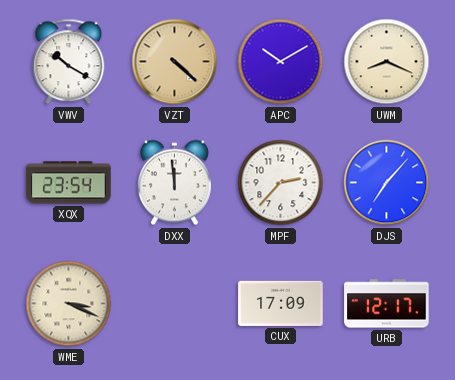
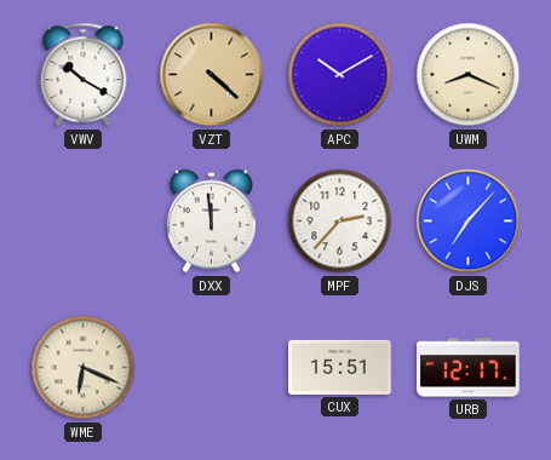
XQX: 23:54 -> none
WME: 3:19 -> 6:19
CUX: 17:09 -> 15:51
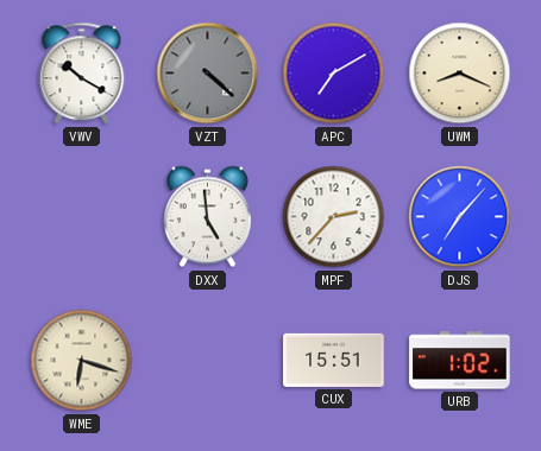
VZT dial: champagne -> grey
APC: 10:10 -> 7:10
DXX: 11:59 -> 4:59
WME: 6:19 -> 6:18
URB: 12:17 -> 1:02
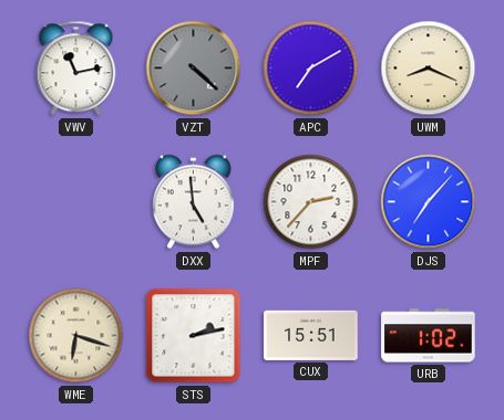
VWV: 10:20 -> 11:13
STS: none -> 2:13
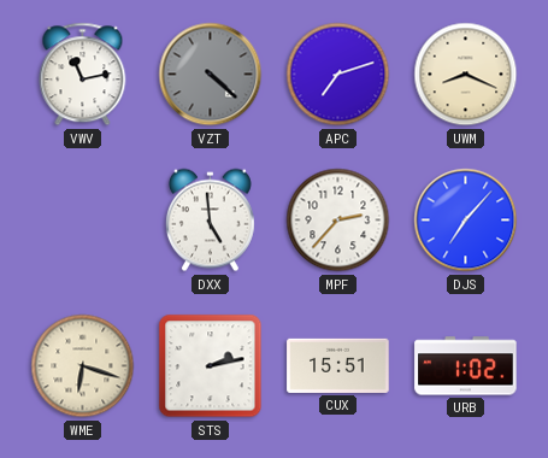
APC: 7:10 -> 7:12
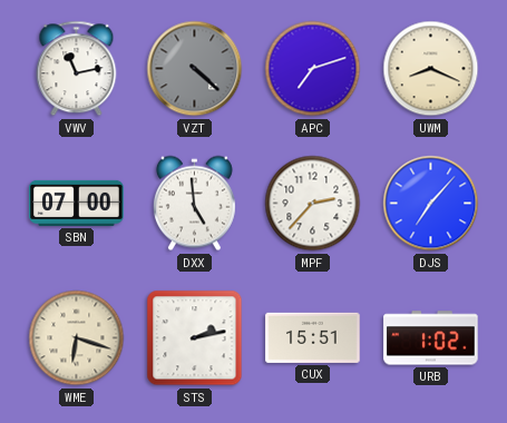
SBN: none -> 07:00
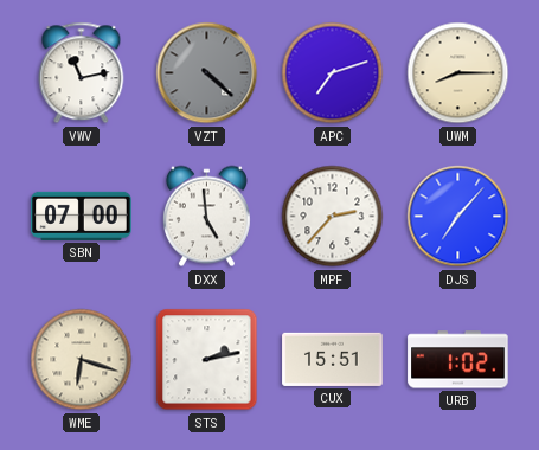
UWM: 8:19 -> 8:15
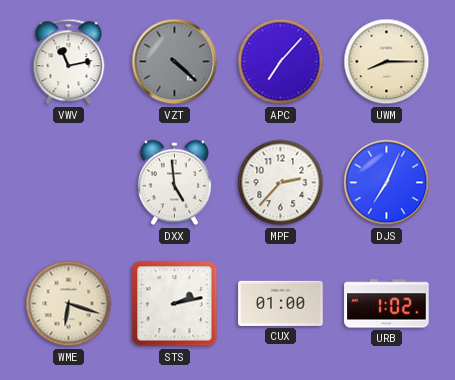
APC: 7:12 -> 7:07
SBN: 07:00 -> none
DJS: 7:07 -> 7:04
CUX: 15:51 -> 01:00
